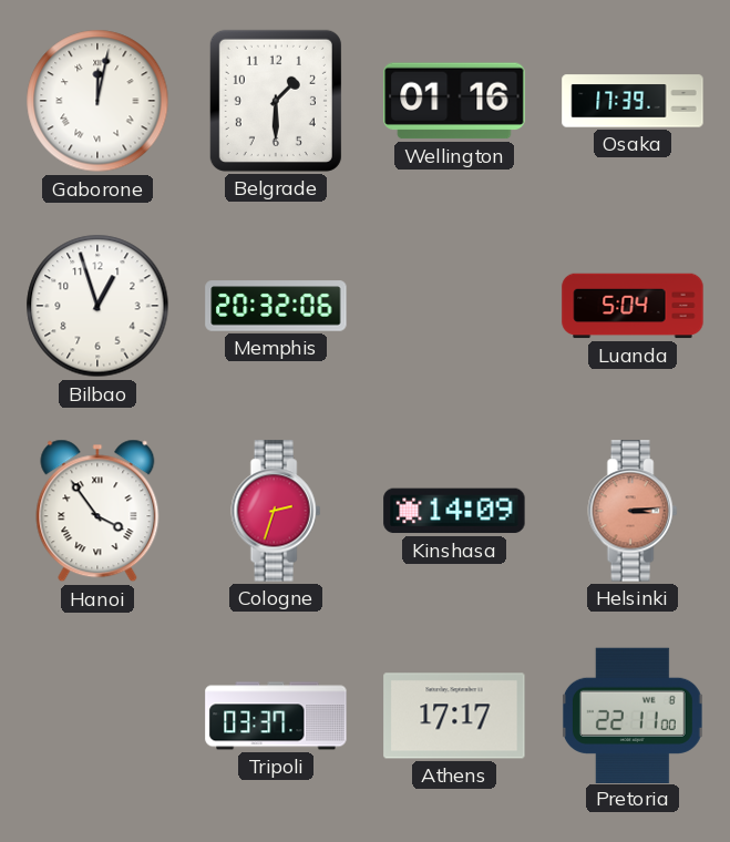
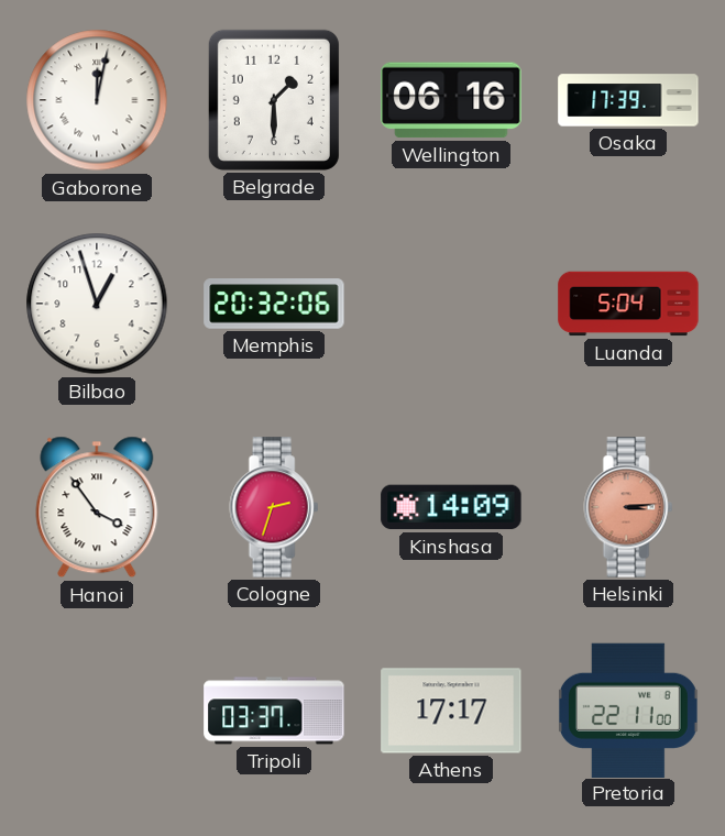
Wellington: 01:16 -> 06:16
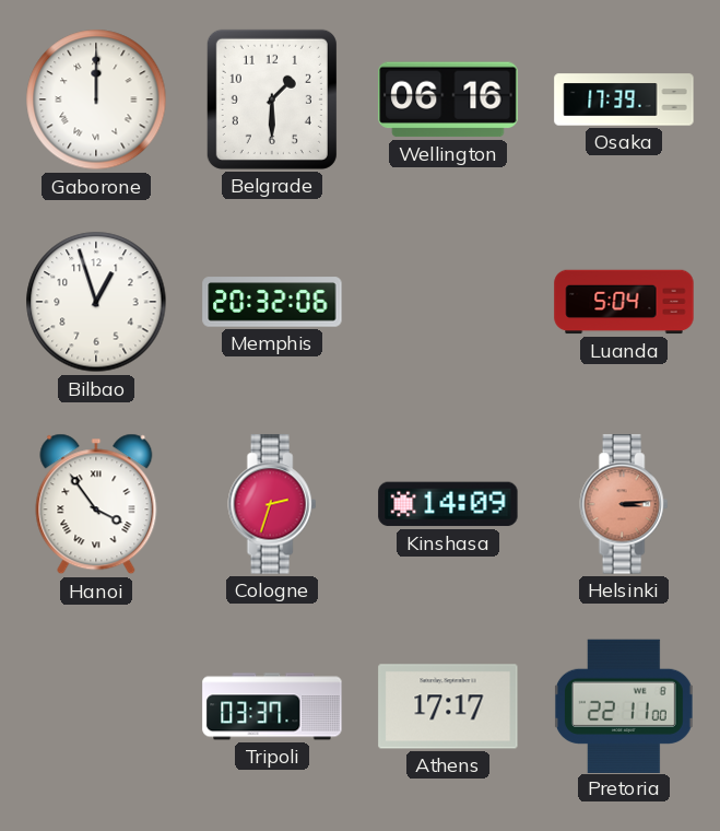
Gaborone: 12:02 -> 12:00
